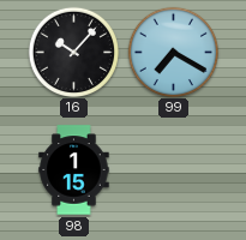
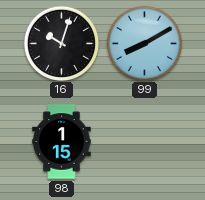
16: 10:07 -> 10:03
99: 7:20 -> 8:10
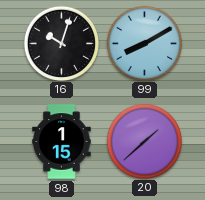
20: none -> 1:38
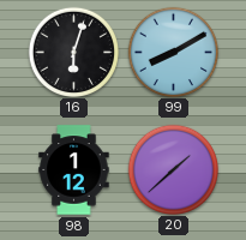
16: 10:03 -> 6:03
98: 1:15 -> 1:12
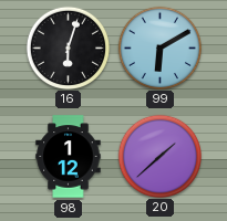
99: 8:10 -> 6:10
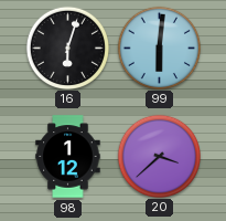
99: 6:10 -> 6:01
20: 1:38 -> 3:38
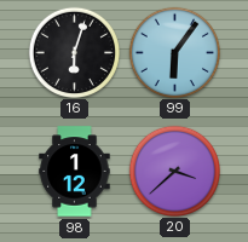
99: 6:01 -> 6:06
